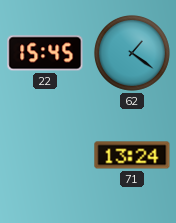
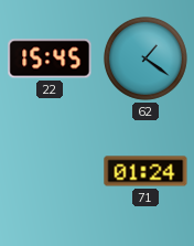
71: 13:24 -> 01:24
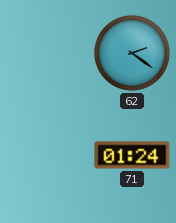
22: 15:45 -> none
62: 1:21 -> 2:21
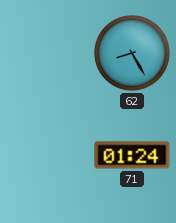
62: 2:21 -> 8:25
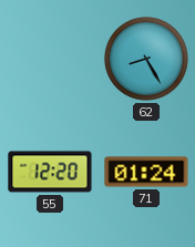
55: none -> 12:20
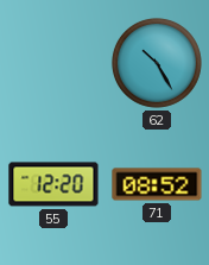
62: 8:25 -> 10:25
71: 01:24 -> 08:52
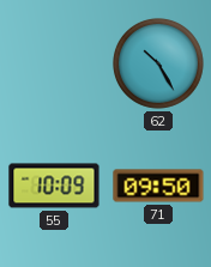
55: 12:20 -> 10:09
71: 08:52 -> 09:50
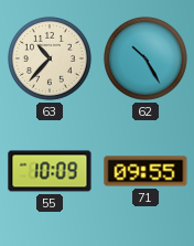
63: none -> 10:37
71: 09:50 -> 09:55
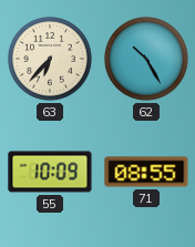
63: 10:37 -> 6:37
71: 09:55 -> 08:55
